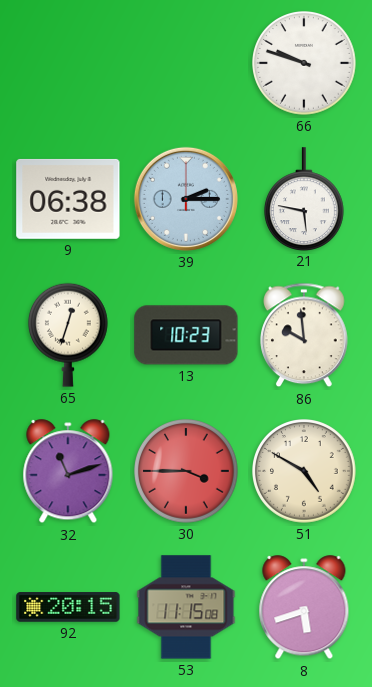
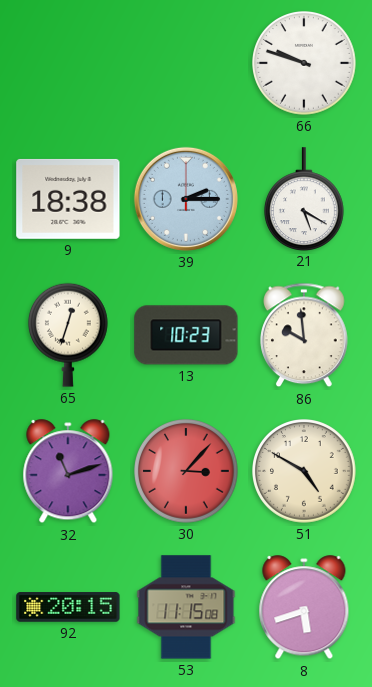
9: 06:38 -> 18:38
21: 5:47 -> 5:20
30: 3:45 -> 3:07
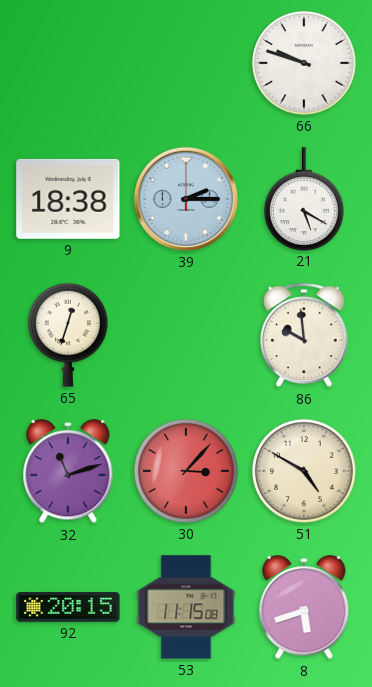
13: 10:23 -> none
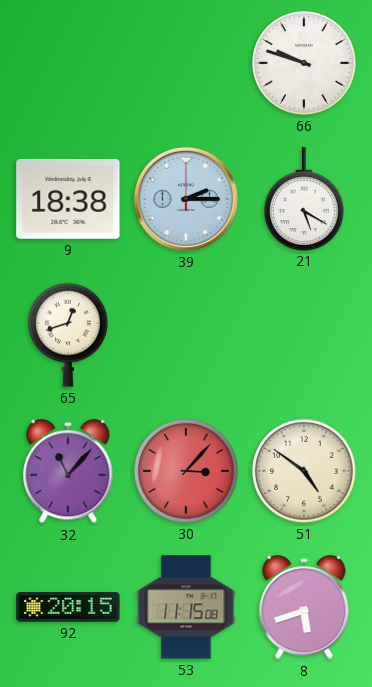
65: 12:33 -> 12:42
86: 9:59 -> none
32: 11:12 -> 11:07
51: 4:50 -> 4:51
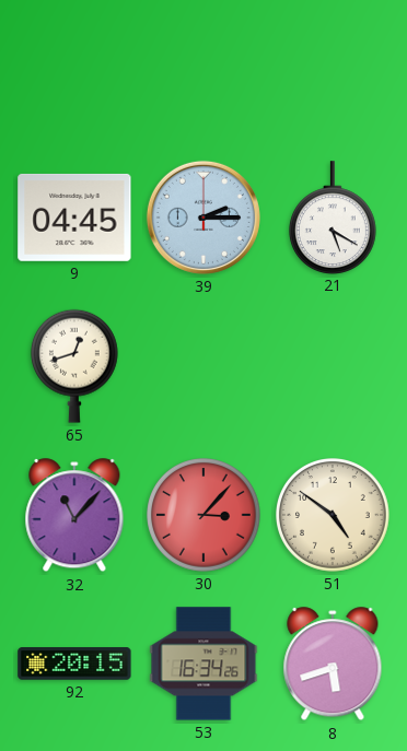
66: 9:48 -> none
9: 18:38 -> 04:45
53: 11:15 -> 16:34
